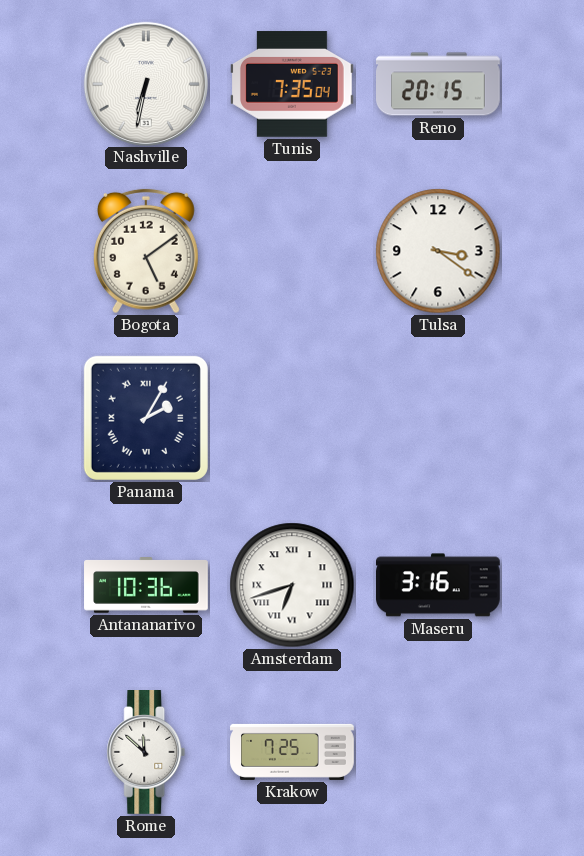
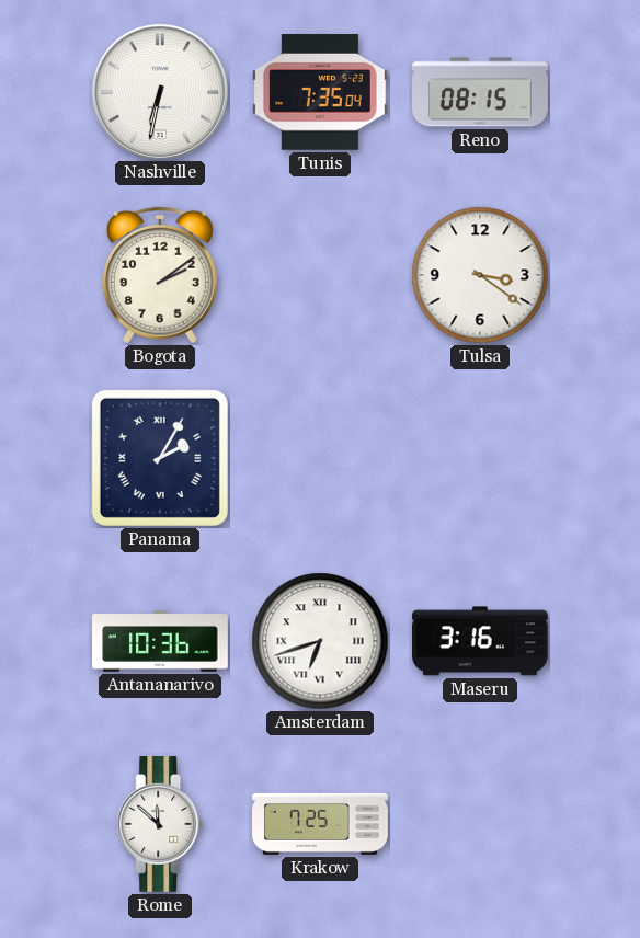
Reno: 20:15 -> 08:15
Bogota: 5:09 -> 2:09
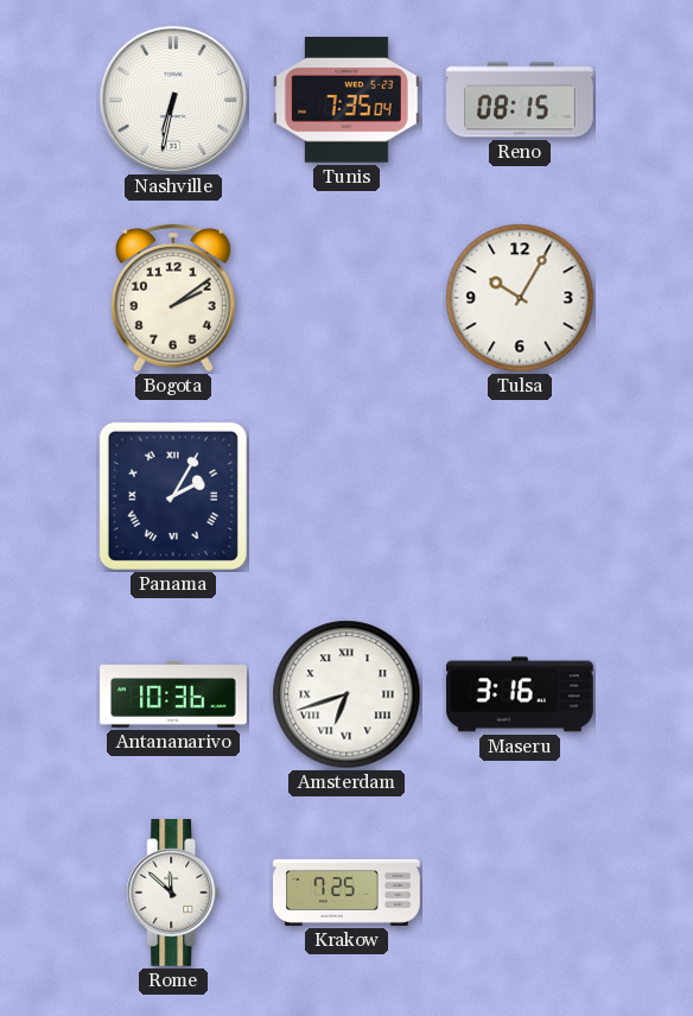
Tulsa: 3:21 -> 10:05
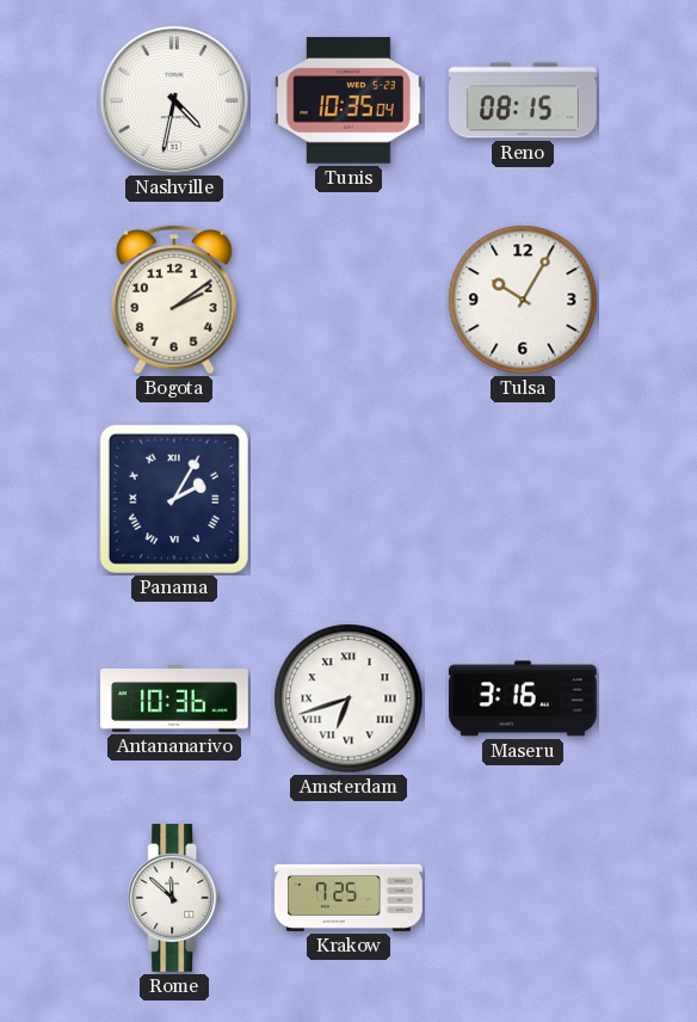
Nashville: 6:32 -> 4:32
Tunis: 7:35 -> 10:35
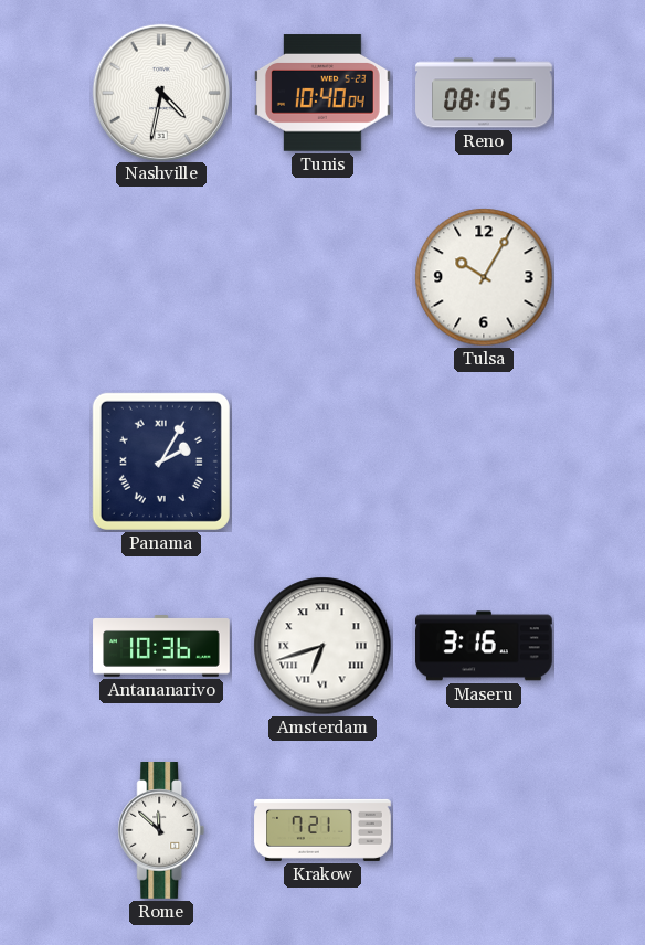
Tunis: 10:35 -> 10:40
Bogota: 2:09 -> none
Krakow: 7:25 -> 7:21
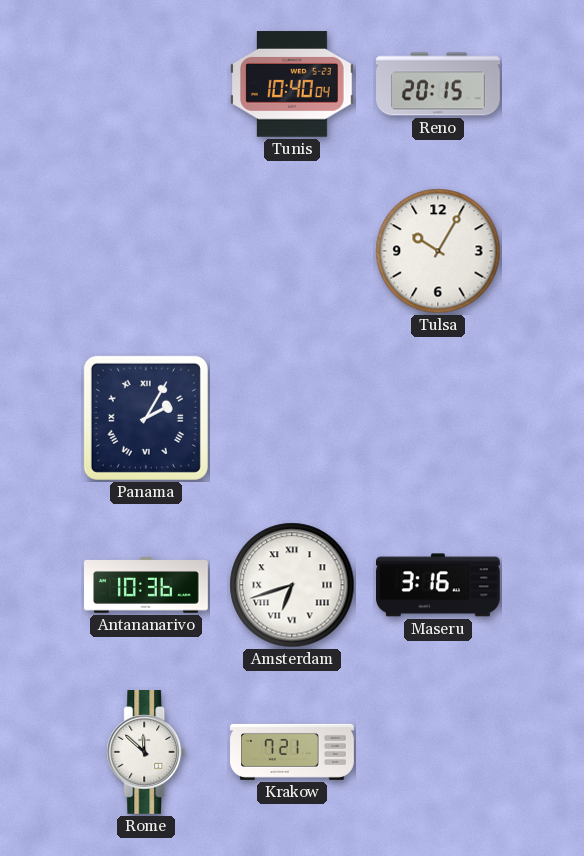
Nashville: 4:32 -> none
Reno: 08:15 -> 20:15
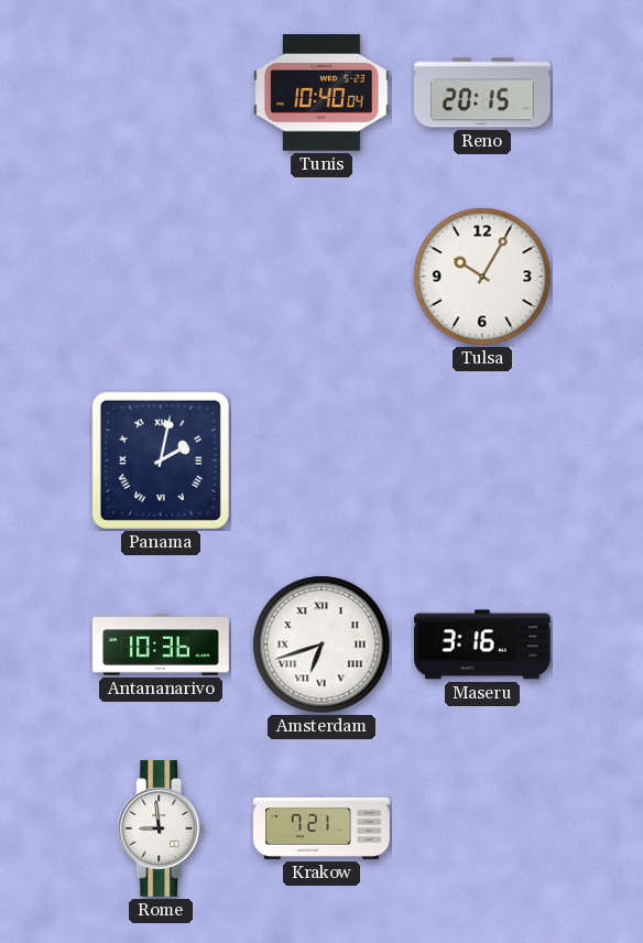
Panama: 2:05 -> 2:02
Rome: 11:52 -> 8:59
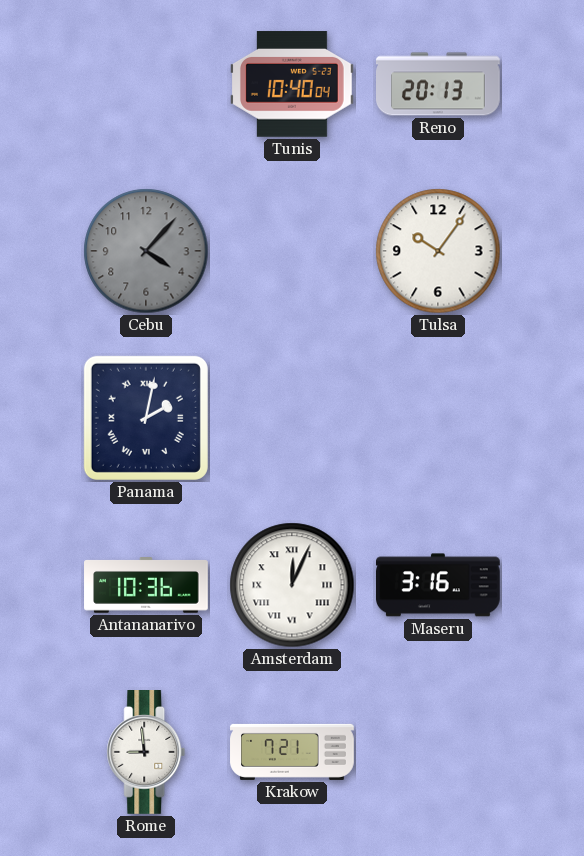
Reno: 20:15 -> 20:13
Cebu: none -> 4:07
Tulsa: 10:05 -> 10:06
Amsterdam: 6:42 -> 12:04
